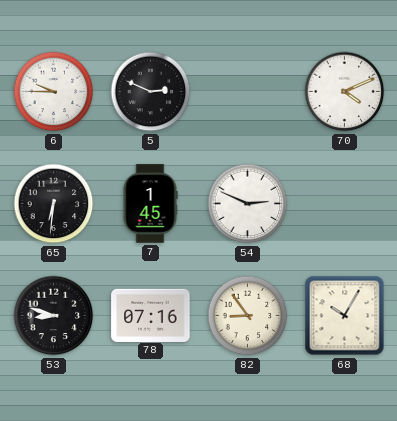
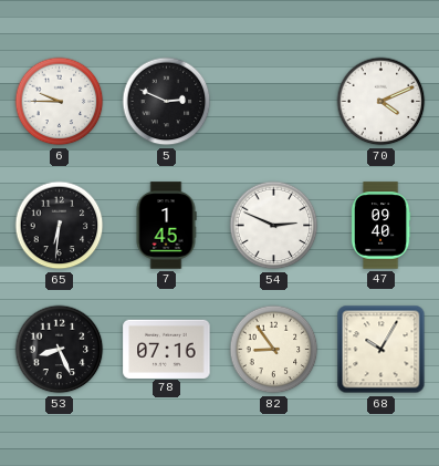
47: none -> 09:40
53: 8:48 -> 8:26
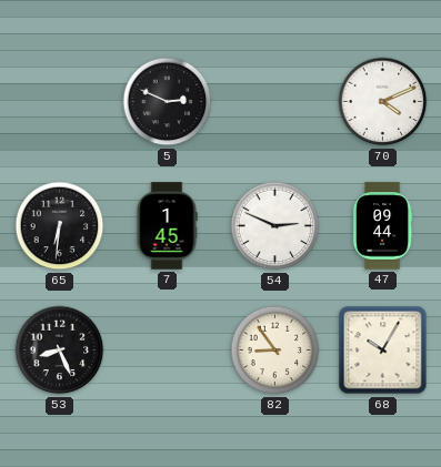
6: 9:45 -> none
47: 09:40 -> 09:44
78: 07:16 -> none
